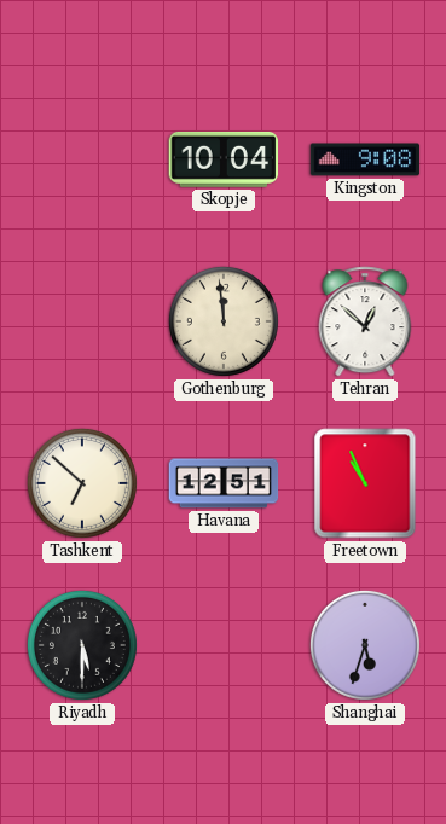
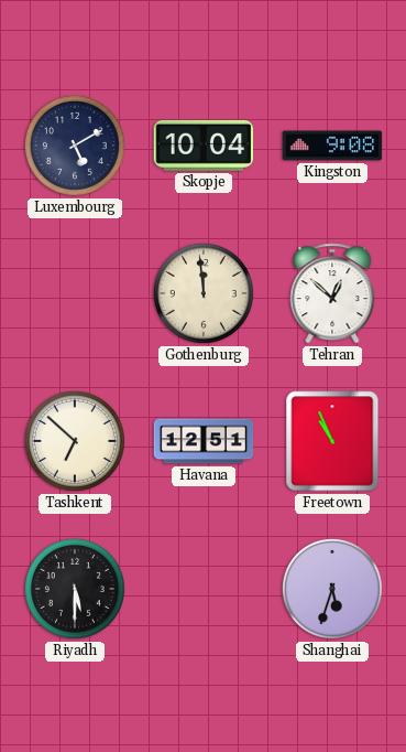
Luxembourg: none -> 5:10
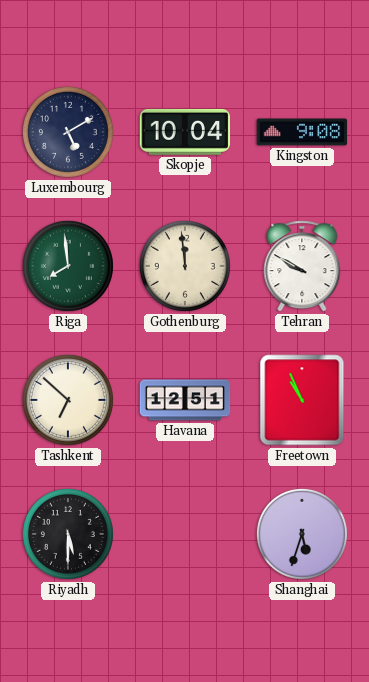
Riga: none -> 7:59
Tehran: 12:52 -> 9:50
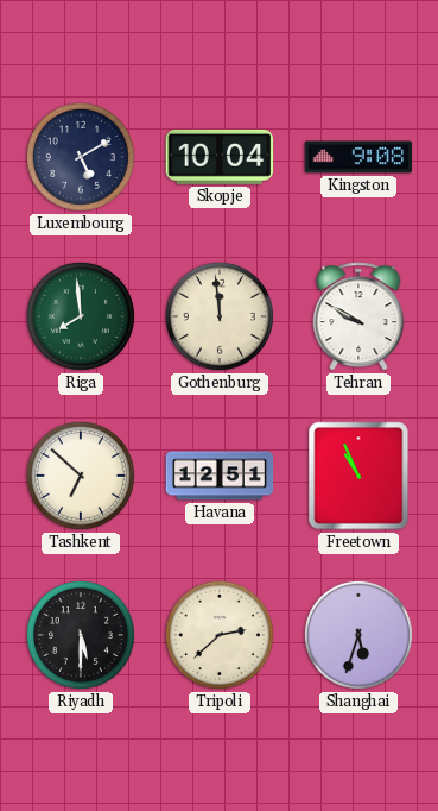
Tripoli: none -> 2:38
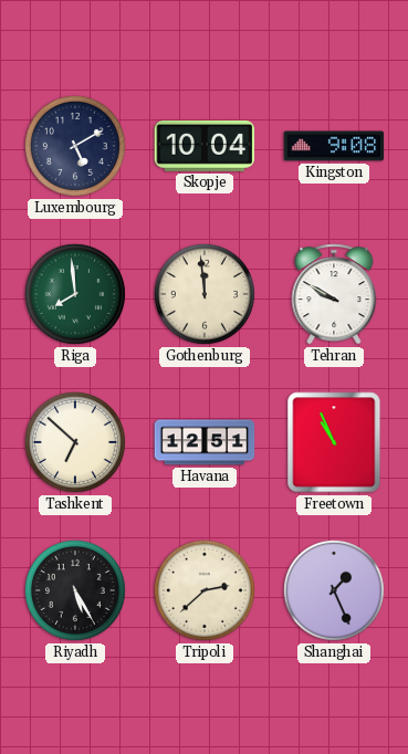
Riyadh: 5:30 -> 5:25
Shanghai: 5:33 -> 1:26
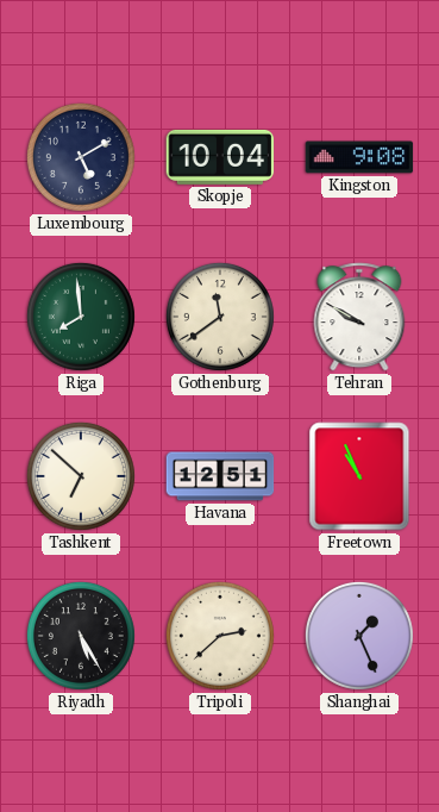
Gothenburg: 11:59 -> 11:39
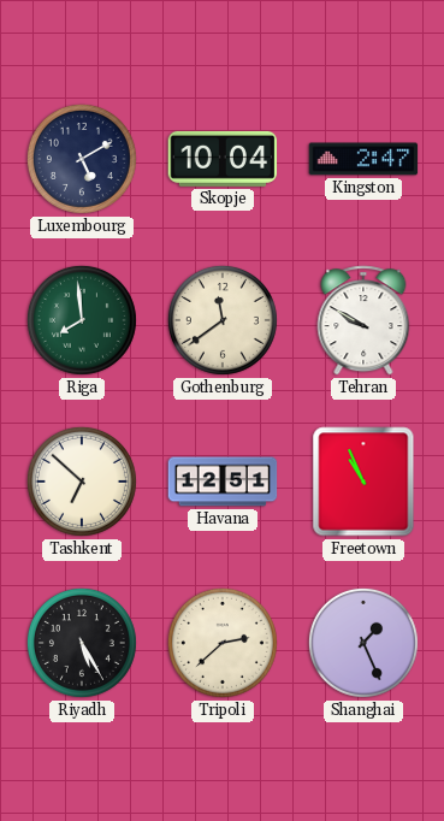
Kingston: 9:08 -> 2:47
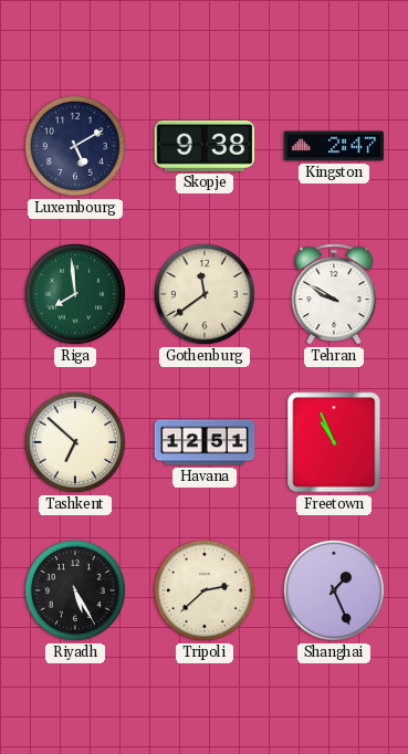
Skopje: 10:04 -> 9:38
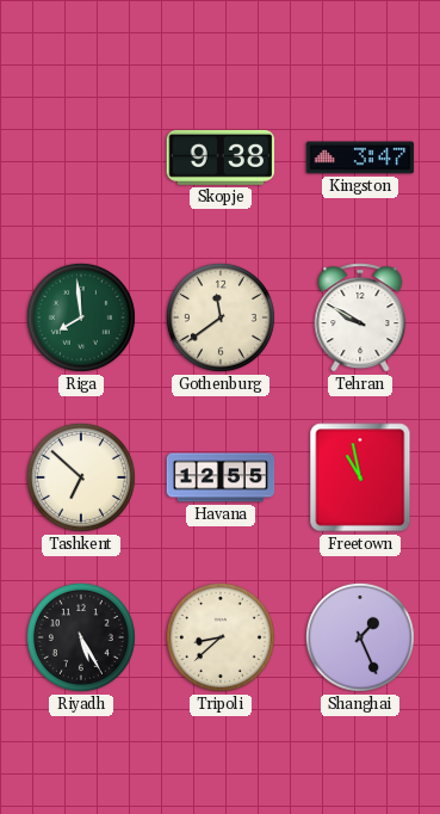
Luxembourg: 5:10 -> none
Kingston: 2:47 -> 3:47
Havana: 12:51 -> 12:55
Freetown: 10:56 -> 10:58
Tripoli: 2:38 -> 8:38
